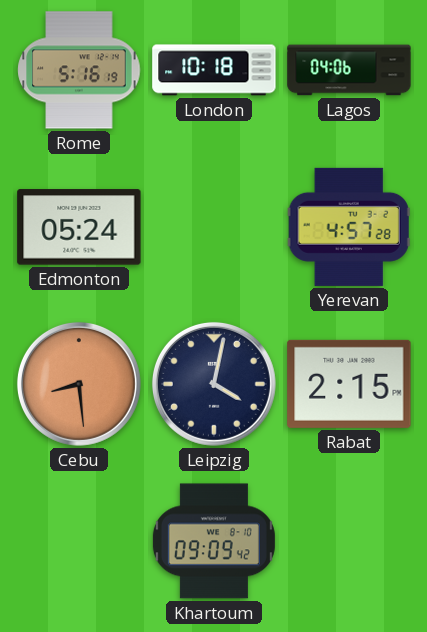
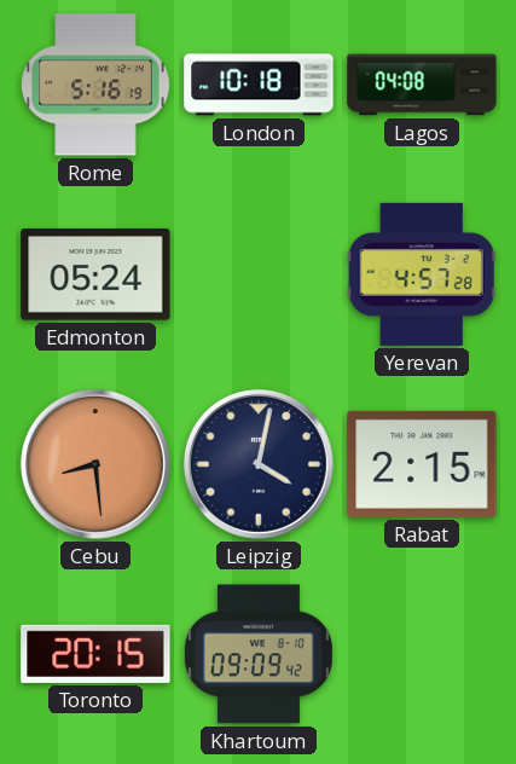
Lagos: 04:06 -> 04:08
Toronto: none -> 20:15
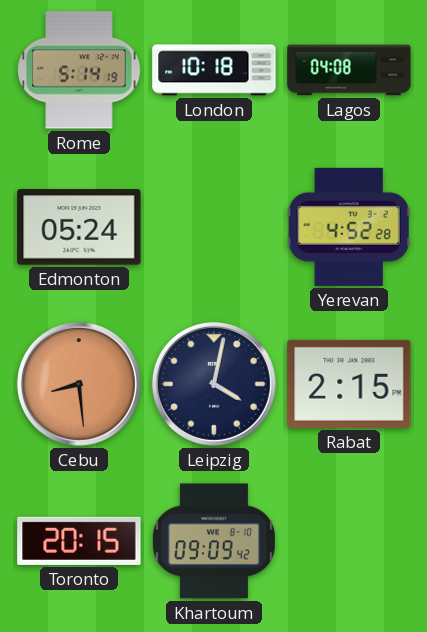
Rome: 5:16 -> 5:14
Yerevan: 4:57 -> 4:52
